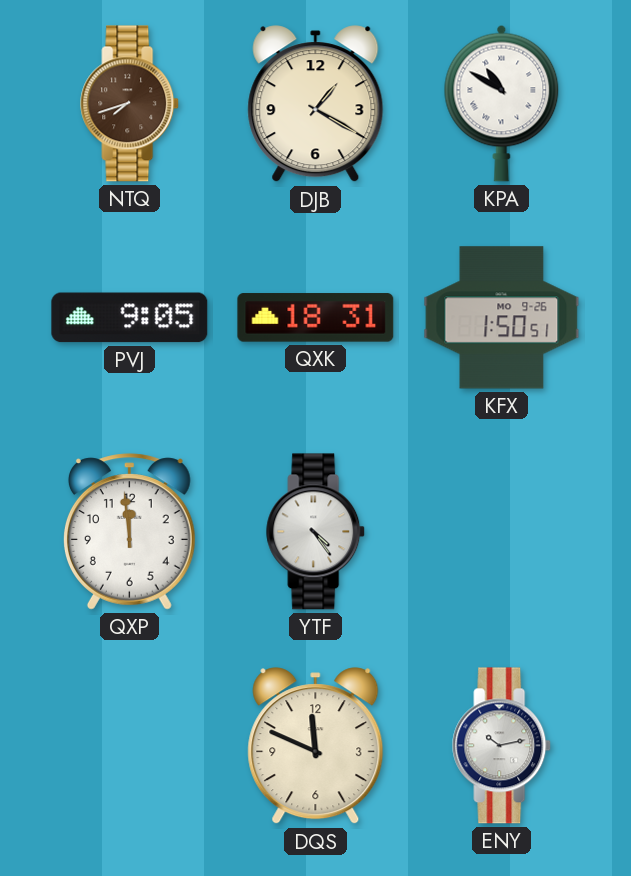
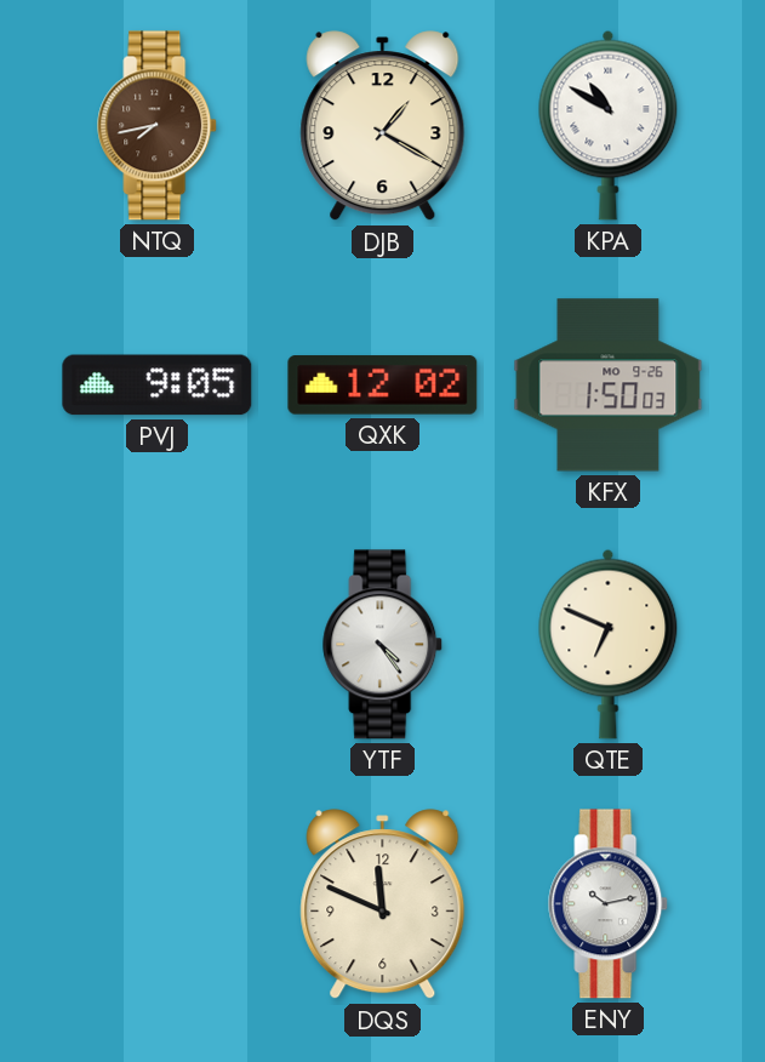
NTQ: 7:42 -> 7:43
QXK: 18:31 -> 12:02
KFX: 1:50:51 -> 1:50:03
QXP: 11:59 -> none
QTE: none -> 6:49
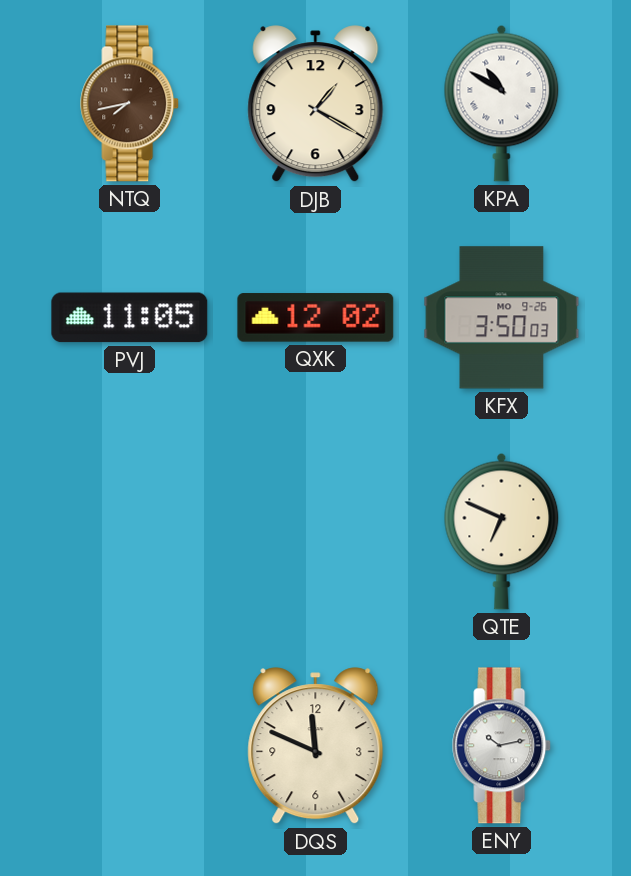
PVJ: 9:05 -> 11:05
KFX: 1:50 -> 3:50
YTF: 4:24 -> none
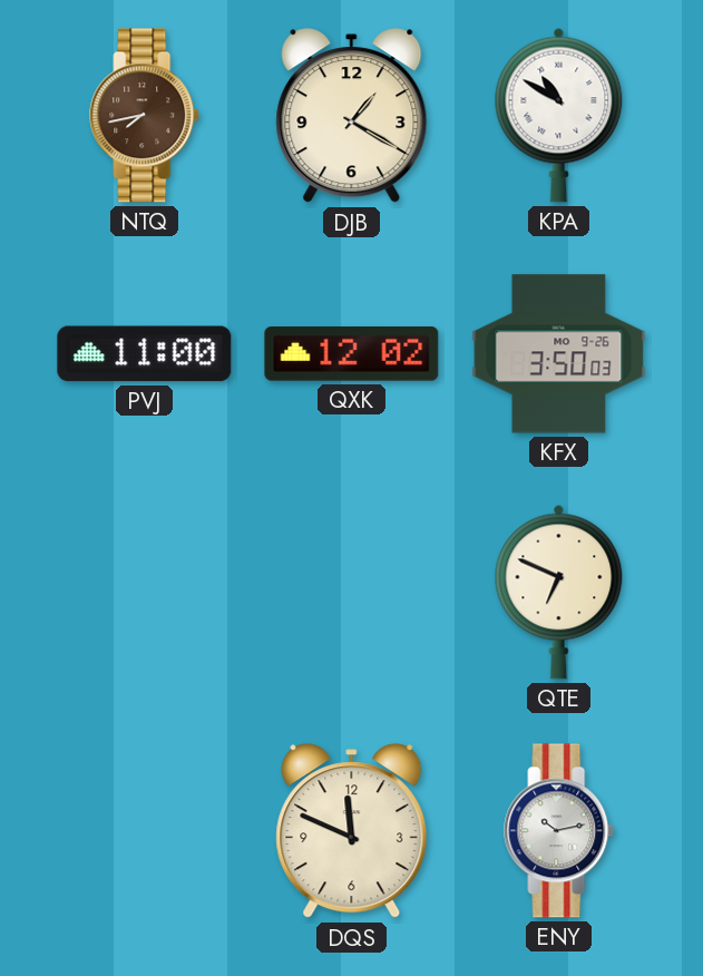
PVJ: 11:05 -> 11:00
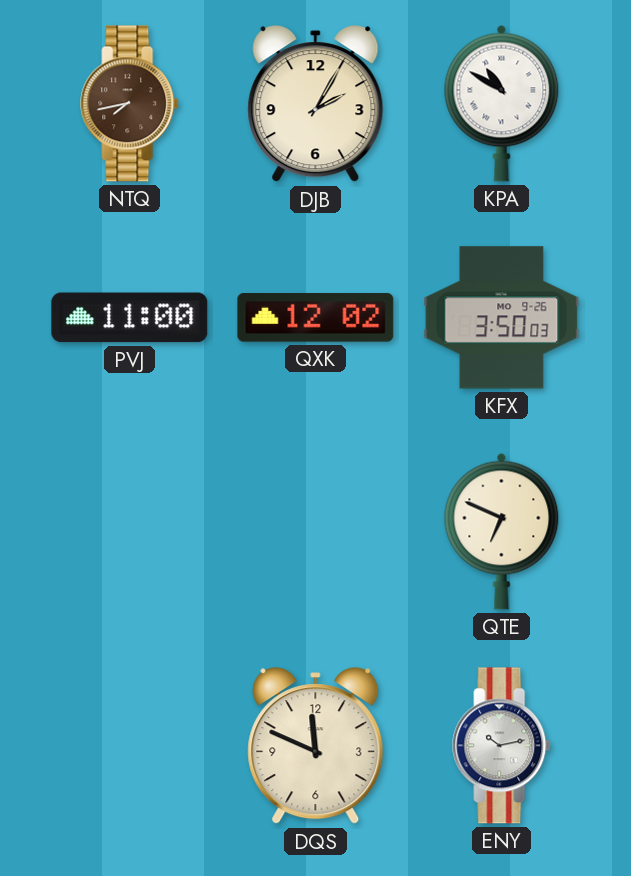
DJB: 1:20 -> 2:05
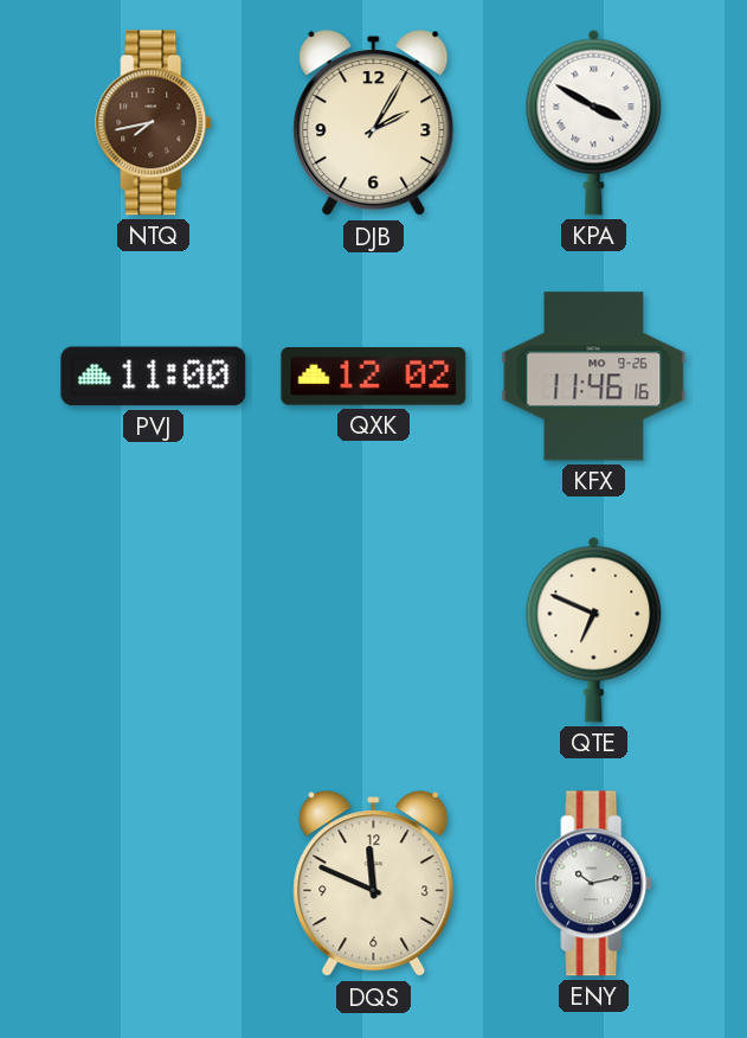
KPA: 10:50 -> 3:50
KFX: 3:50 -> 11:46
